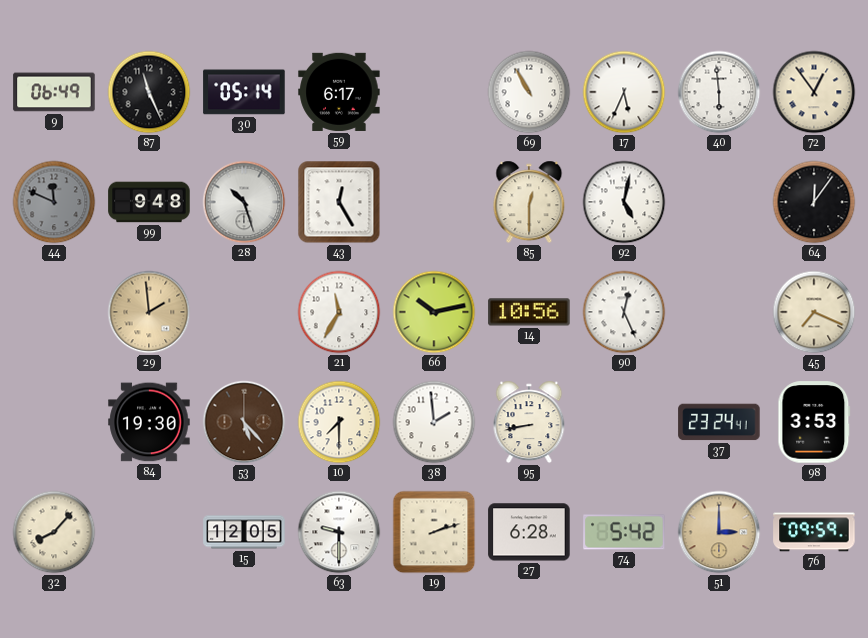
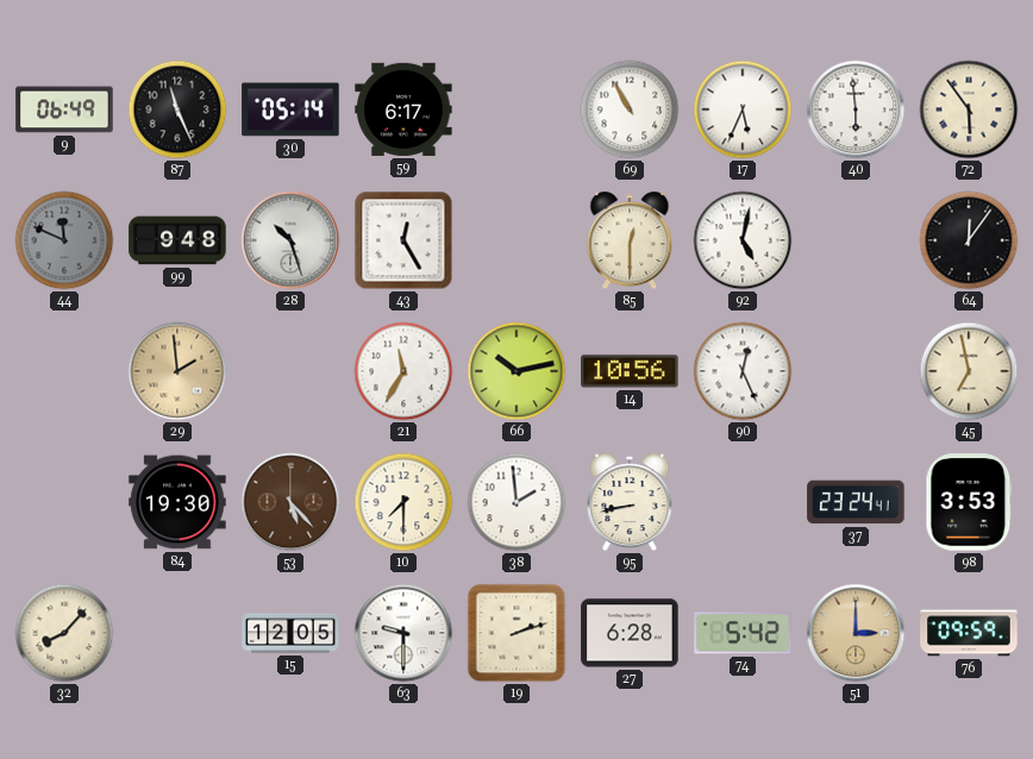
72: 12:54 -> 5:54
45: 7:19 -> 6:58
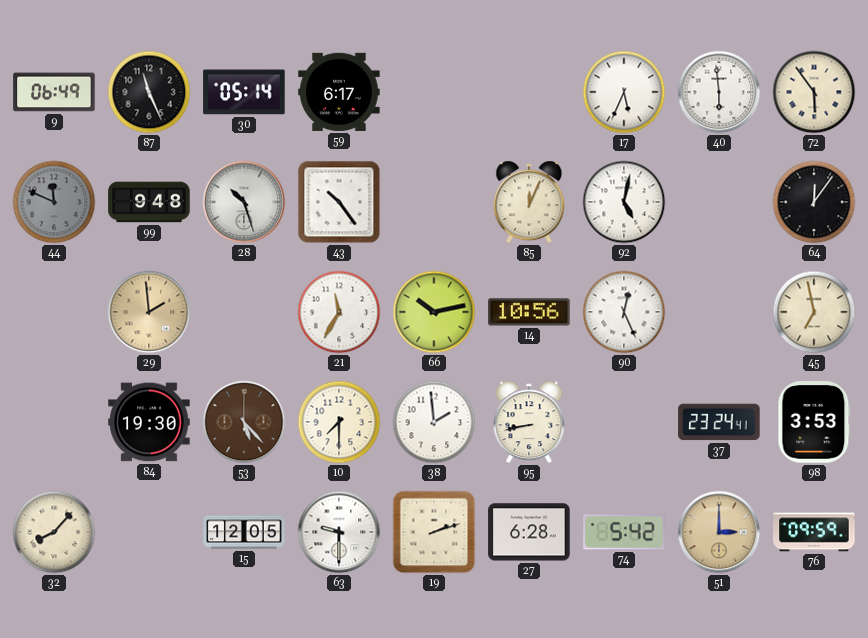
69: 10:55 -> none
43: 12:25 -> 10:24
85: 12:30 -> 12:04
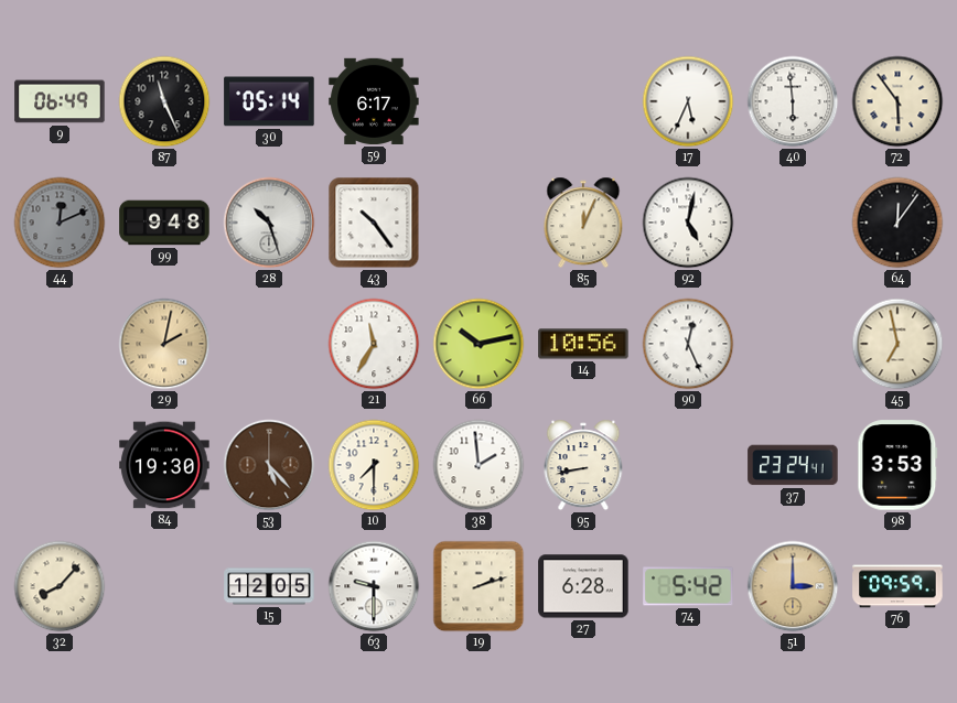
44: 11:49 -> 12:11
29: 1:59 -> 2:02
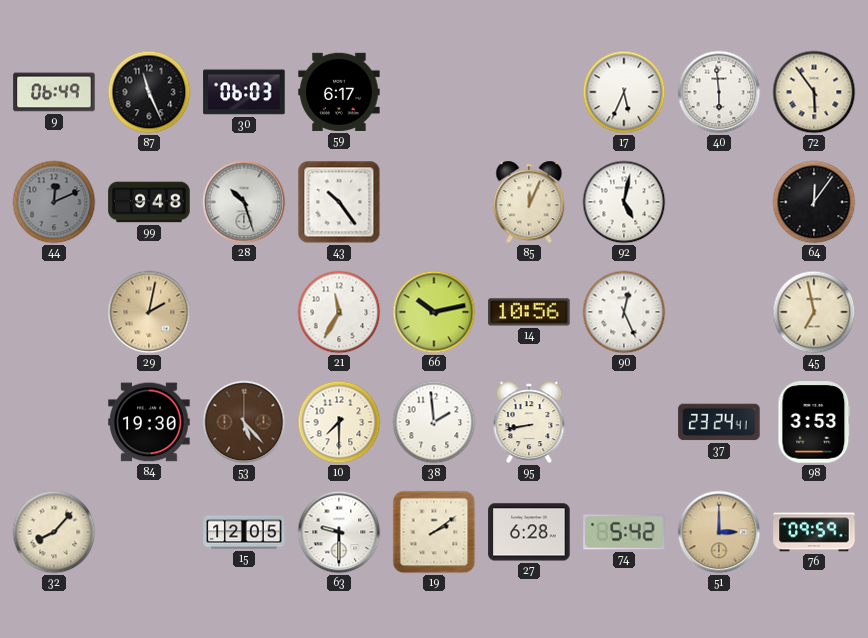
30: 05:14 -> 06:03
19: 2:12 -> 2:09
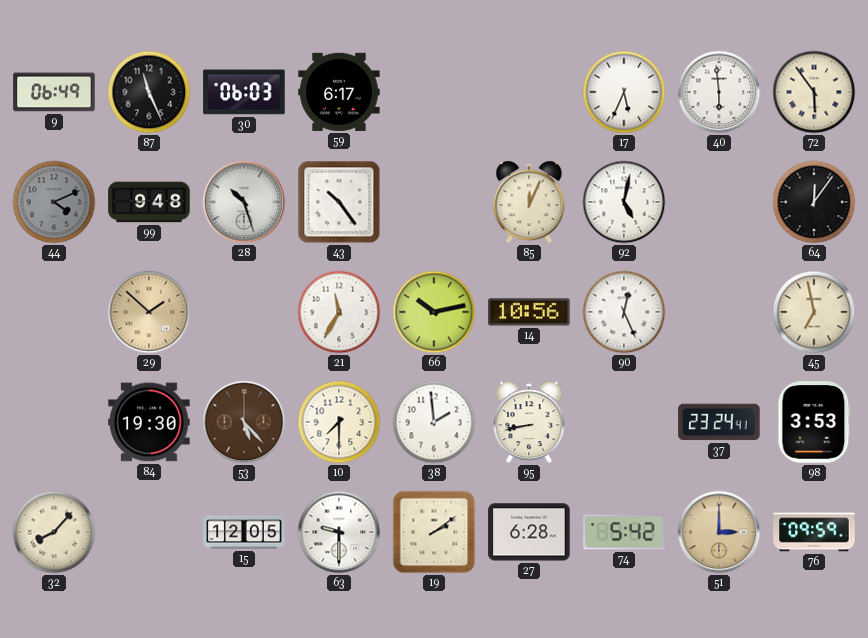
44: 12:11 -> 4:11
29: 2:02 -> 1:52
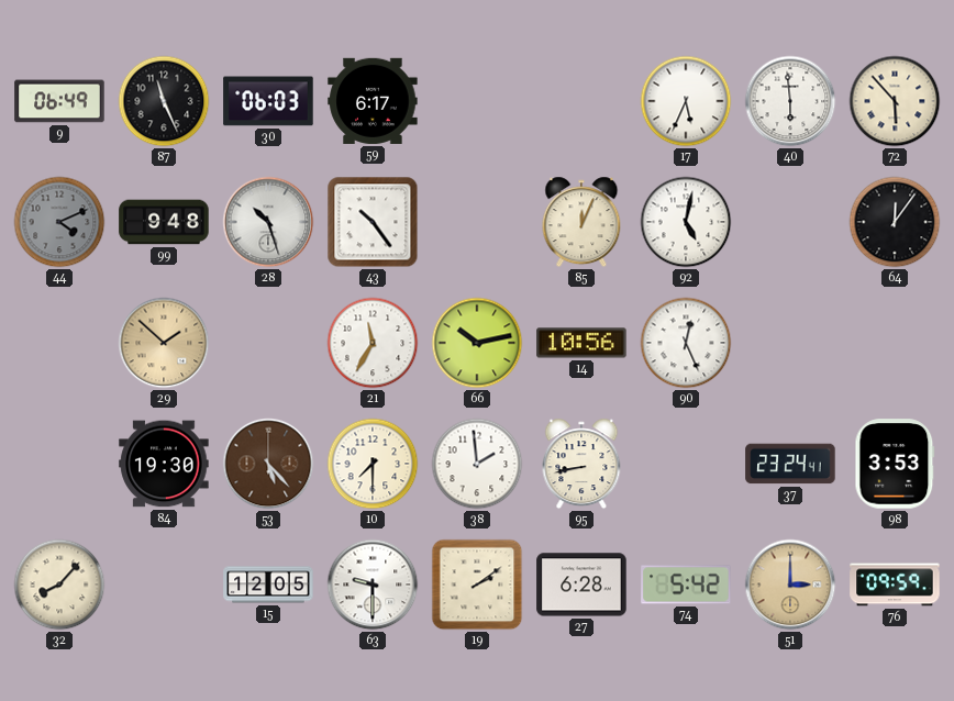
72: 5:54 -> 5:53
45: 6:58 -> none
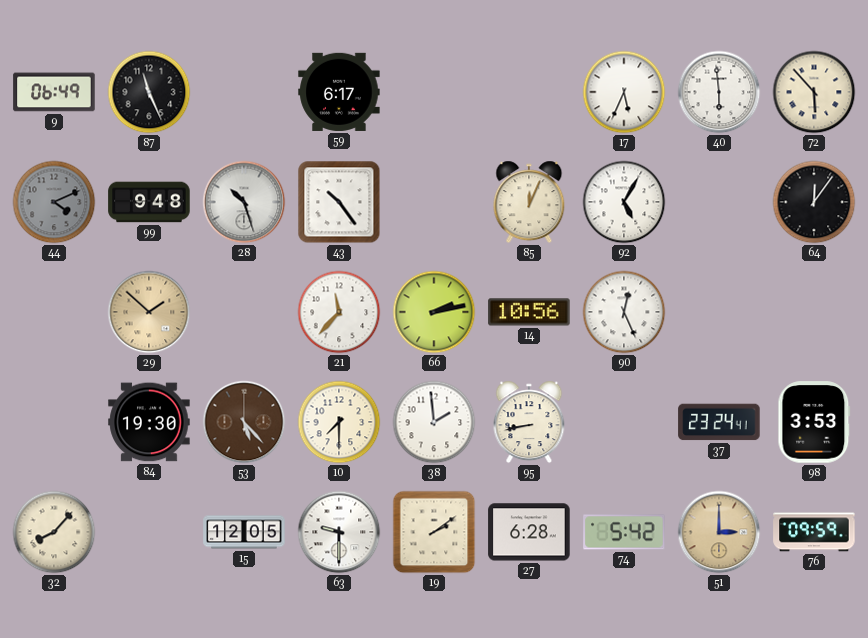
30: 06:03 -> none
92: 5:02 -> 5:05
21: 11:35 -> 11:37
66: 10:13 -> 2:13
